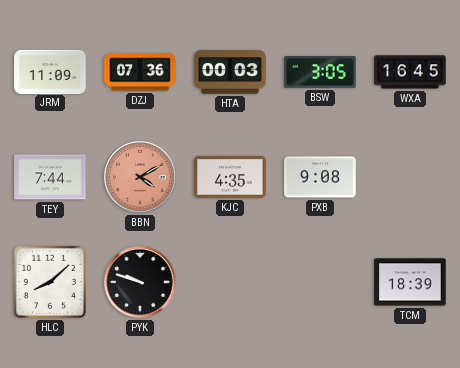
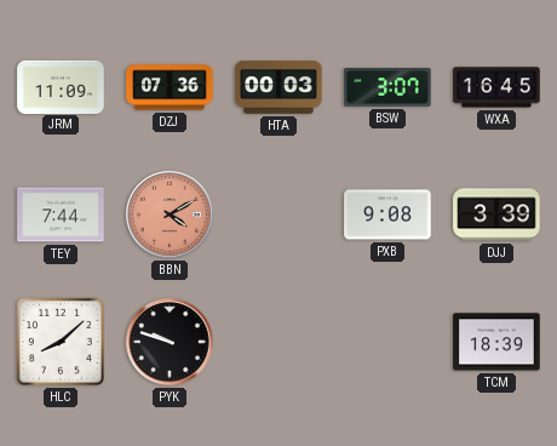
BSW: 3:05 -> 3:07
KJC: 4:35 -> none
DJJ: none -> 3:39
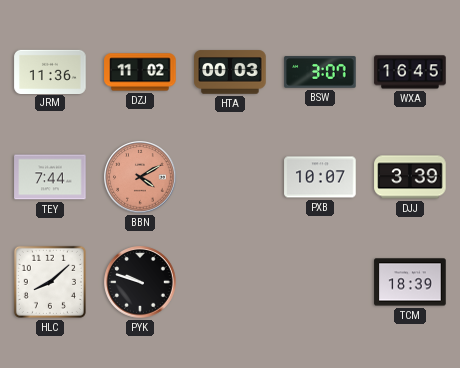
JRM: 11:09 -> 11:36
DZJ: 07:36 -> 11:02
PXB: 9:08 -> 10:07
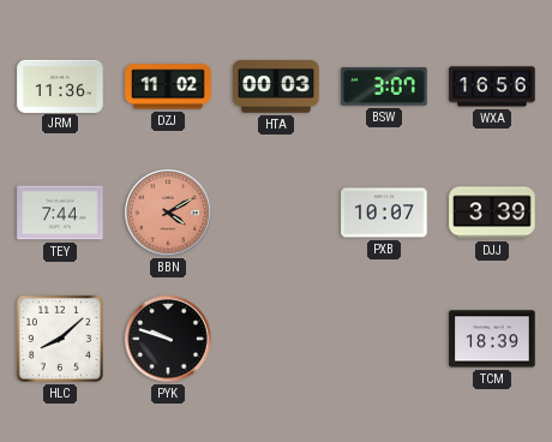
WXA: 16:45 -> 16:56
